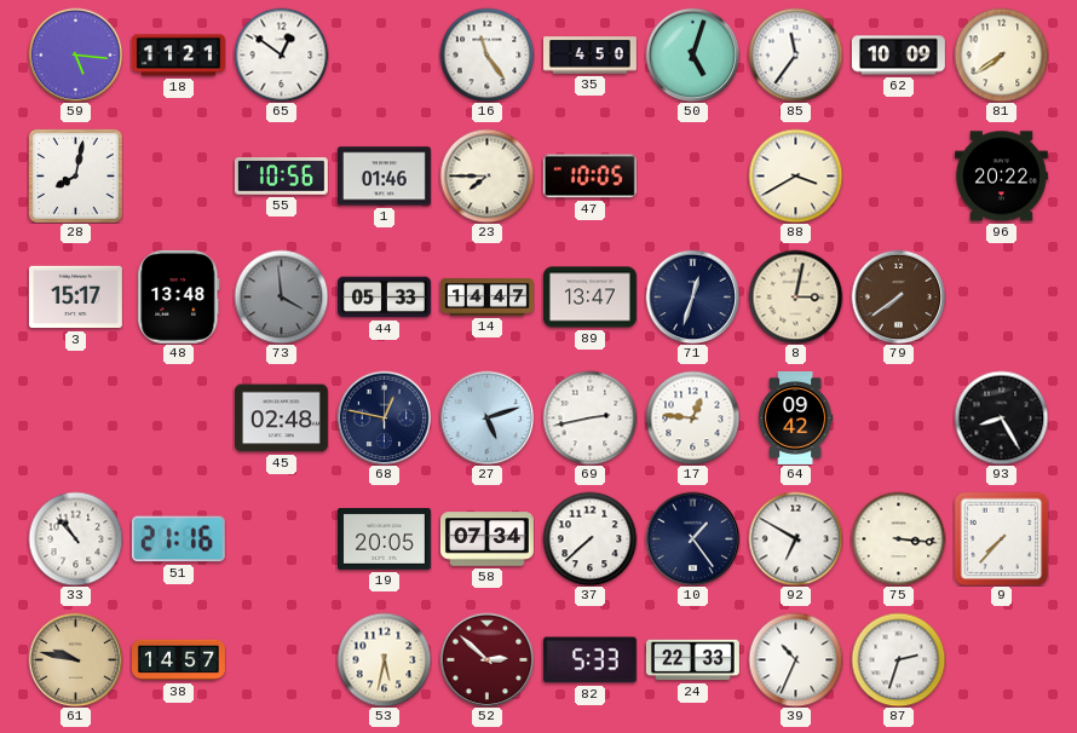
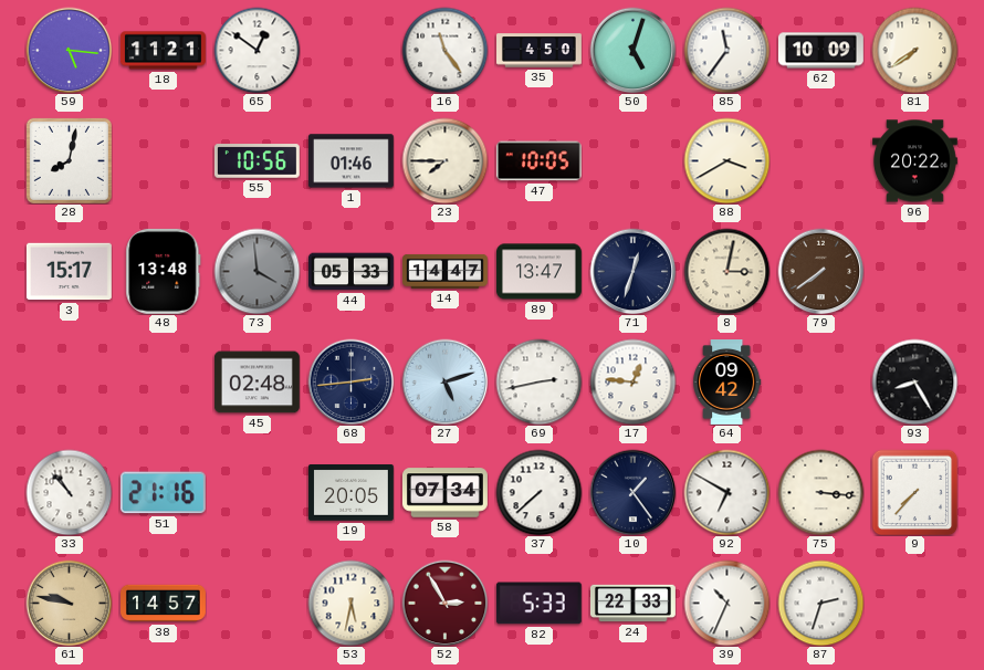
68: 12:47 -> 2:44
52: 2:52 -> 2:55
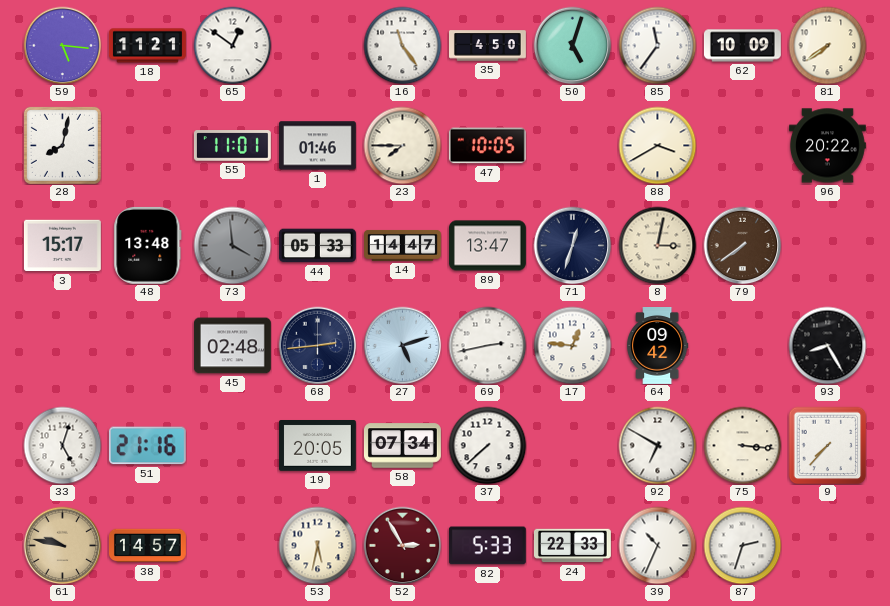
55: 10:56 -> 11:01
33: 10:53 -> 5:03
10: 1:24 -> none
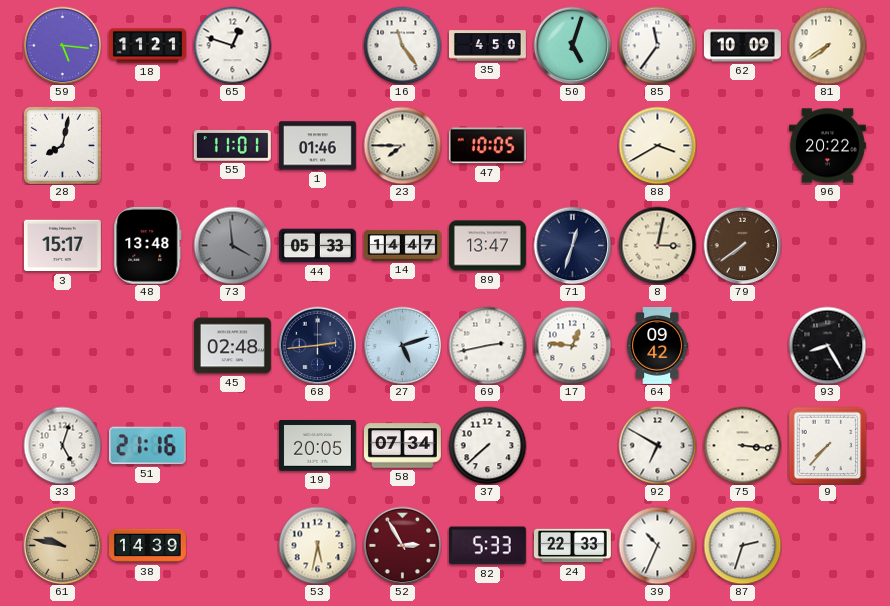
65: 12:51 -> 12:48
38: 14:57 -> 14:39
